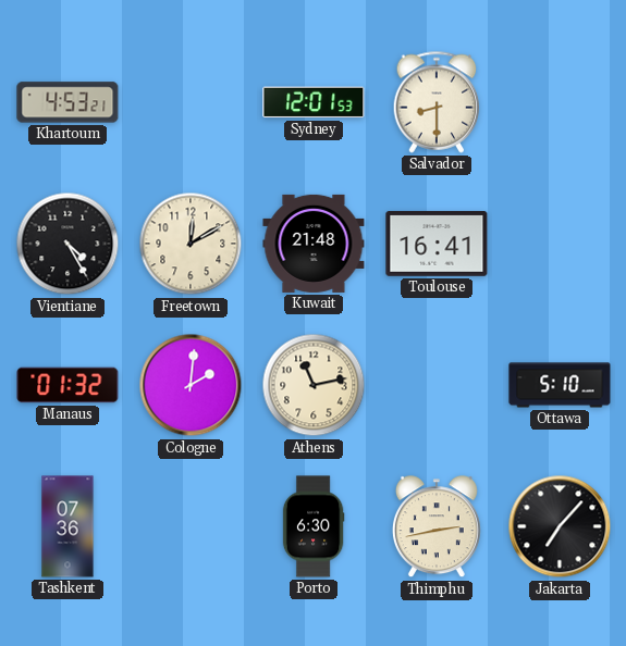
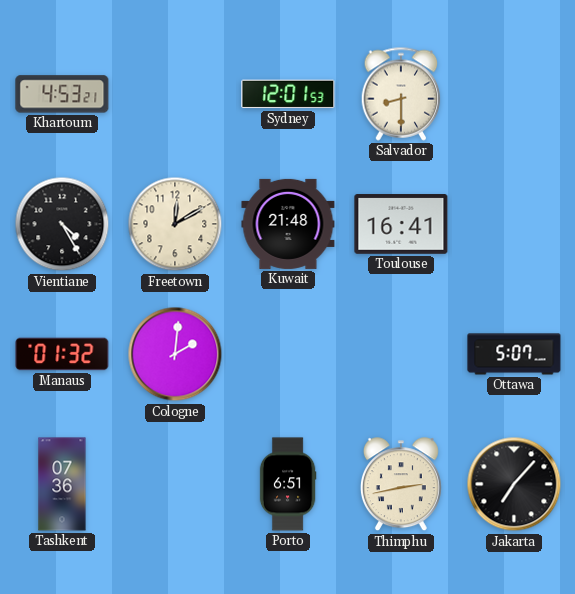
Athens: 11:13 -> none
Ottawa: 5:10 -> 5:07
Porto: 6:30 -> 6:51
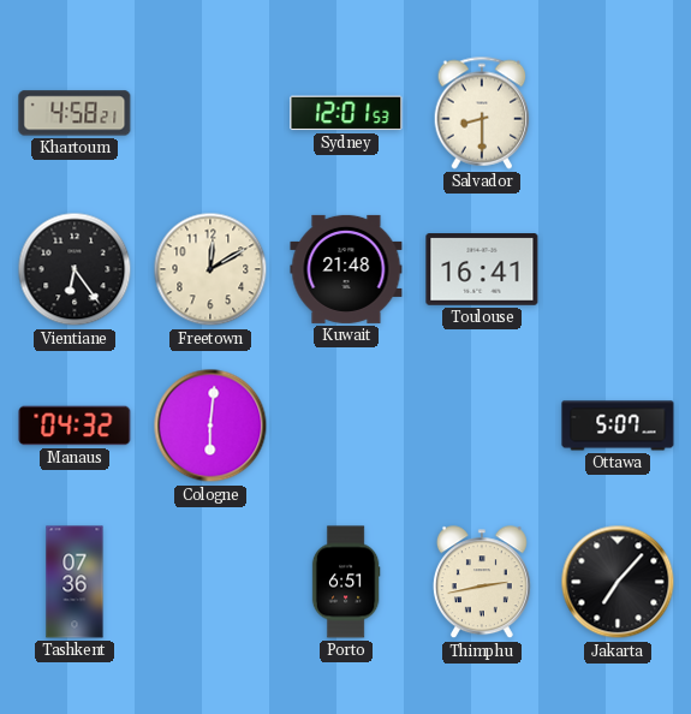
Khartoum: 4:53 -> 4:58
Vientiane: 4:25 -> 6:24
Manaus: 01:32 -> 04:32
Cologne: 2:01 -> 6:01
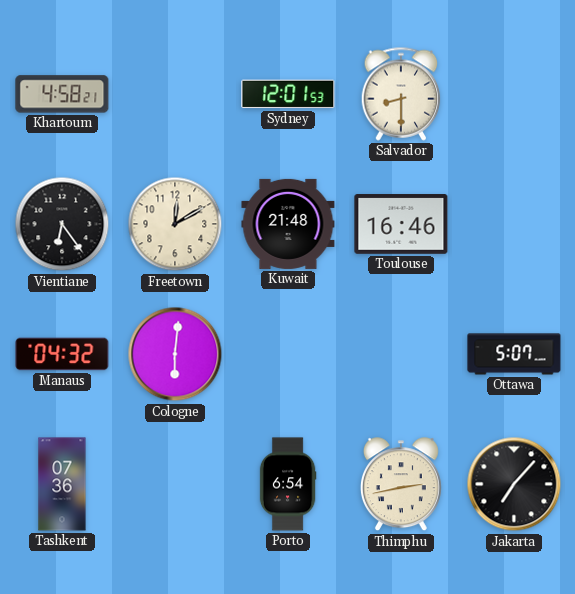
Toulouse: 16:41 -> 16:46
Porto: 6:51 -> 6:54
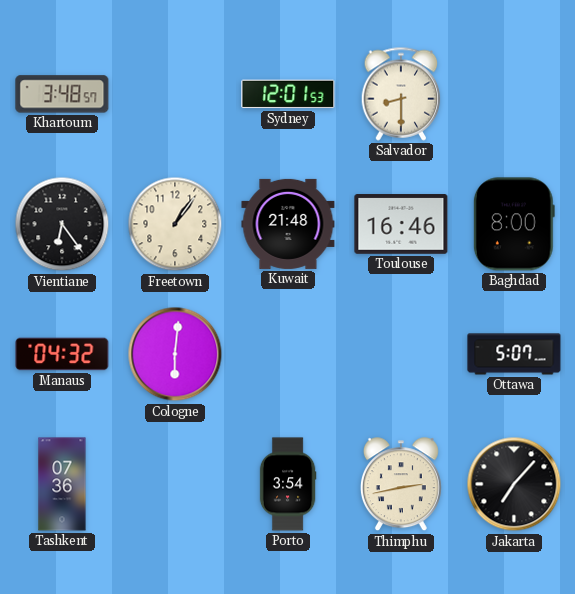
Khartoum: 4:58 -> 3:48
Freetown: 12:10 -> 1:06
Baghdad: none -> 8:00
Porto: 6:54 -> 3:54
